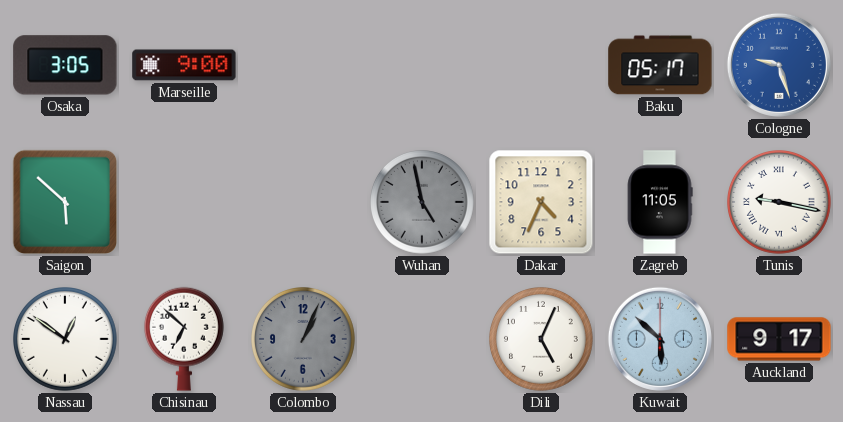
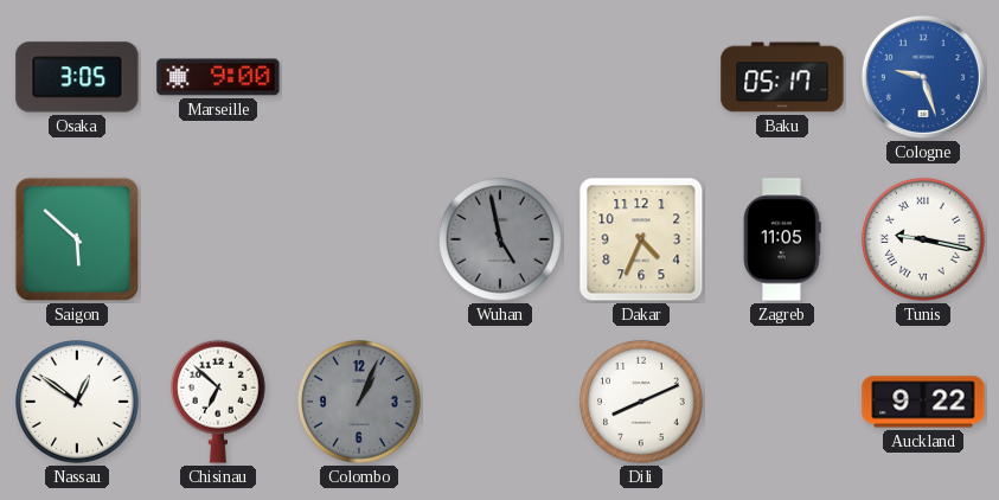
Dili: 5:04 -> 8:11
Kuwait: 5:52 -> none
Auckland: 9:17 -> 9:22
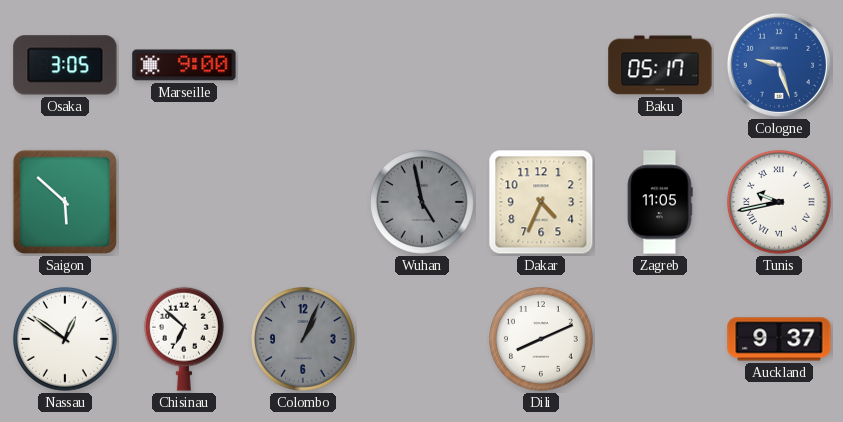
Tunis: 9:17 -> 9:43
Auckland: 9:22 -> 9:37
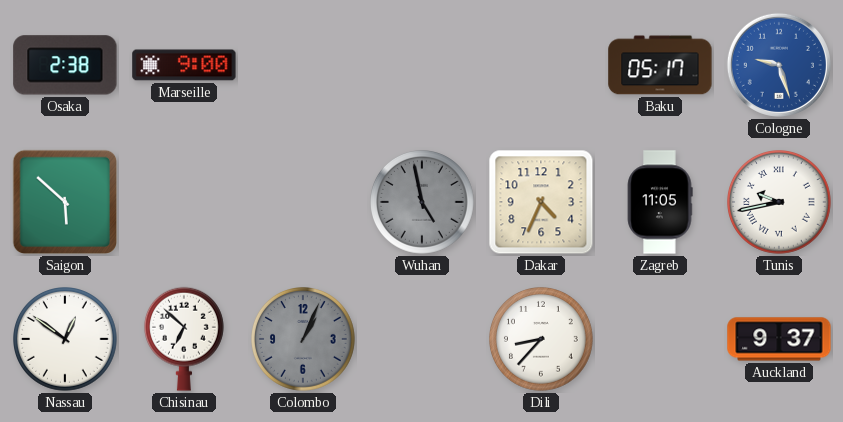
Osaka: 3:05 -> 2:38
Dili: 8:11 -> 8:37
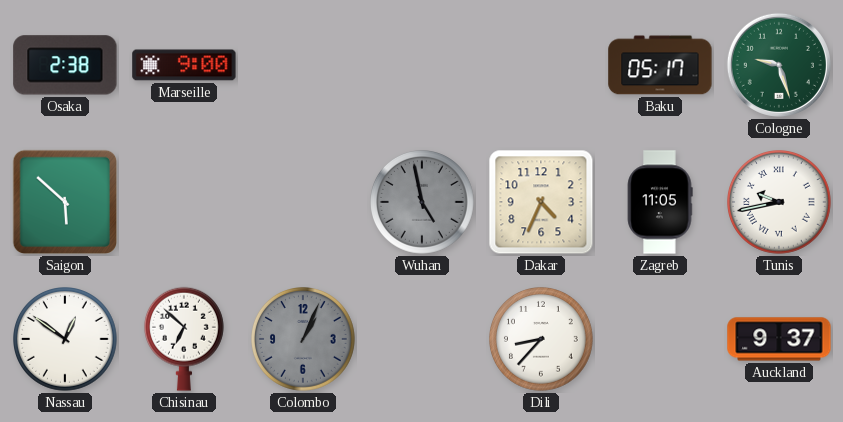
Cologne dial: blue -> green
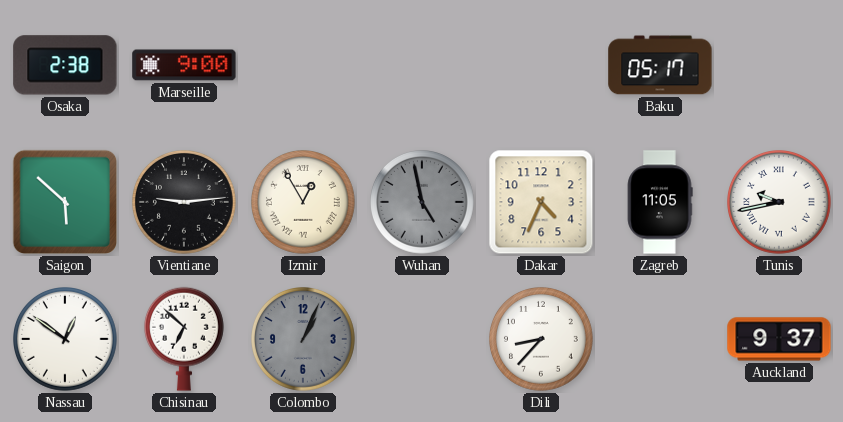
Cologne: 9:27 -> none
Vientiane: none -> 9:14
Izmir: none -> 12:55
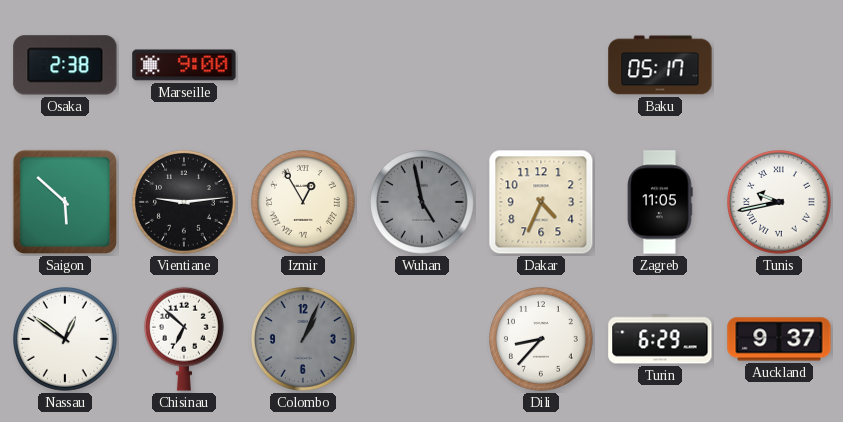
Turin: none -> 6:29
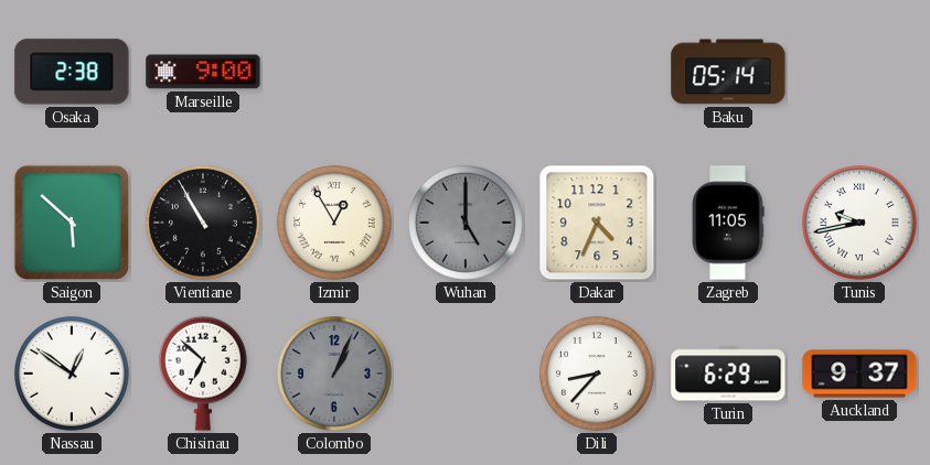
Baku: 05:17 -> 05:14
Vientiane: 9:14 -> 10:55
Wuhan: 4:58 -> 5:00
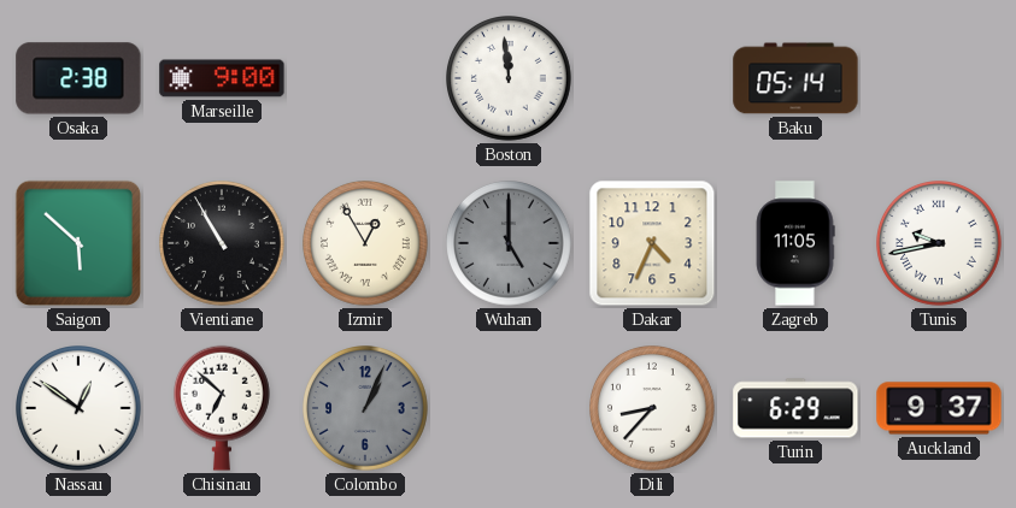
Boston: none -> 11:59
